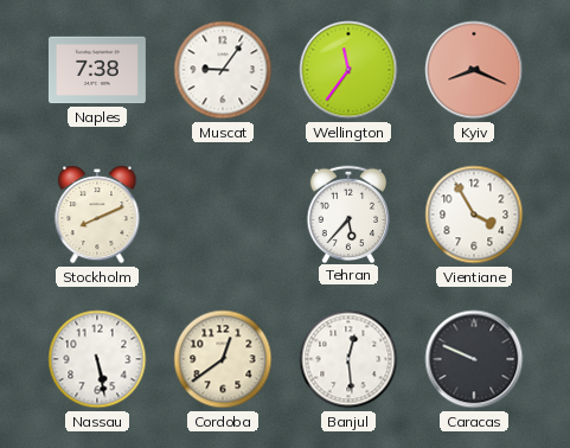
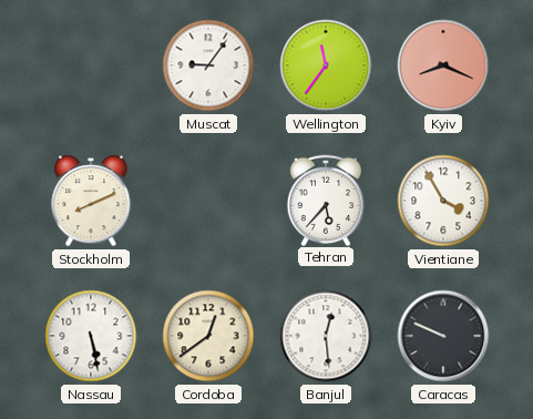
Naples: 7:38 -> none
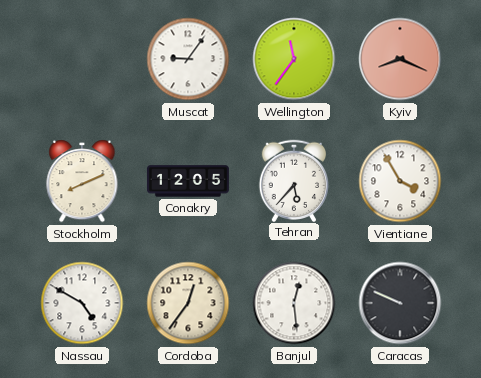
Conakry: none -> 12:05
Nassau: 5:28 -> 4:50
Cordoba: 12:39 -> 12:36
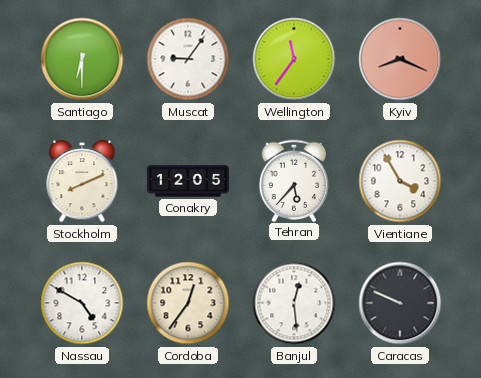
Santiago: none -> 6:30
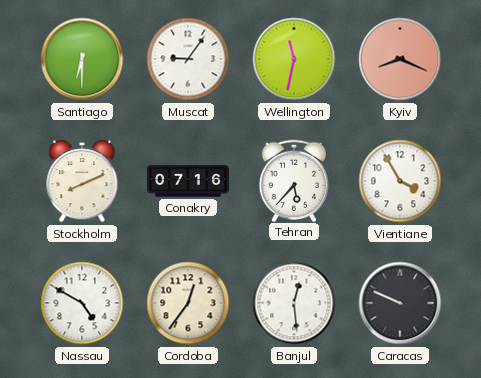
Wellington: 11:36 -> 11:32
Conakry: 12:05 -> 07:16
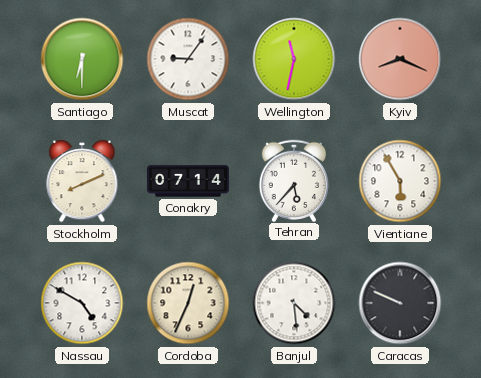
Conakry: 07:16 -> 07:14
Vientiane: 3:55 -> 5:55
Cordoba: 12:36 -> 12:34
Banjul: 12:29 -> 4:29
